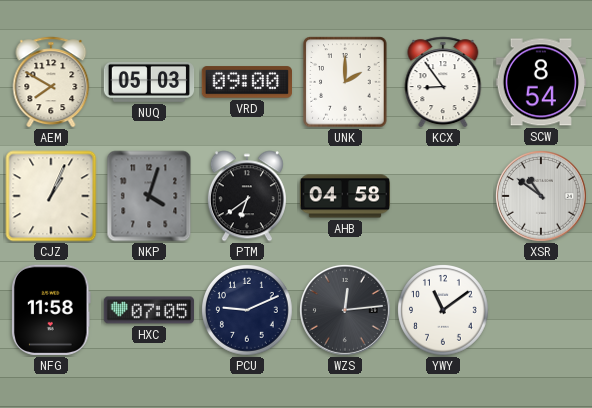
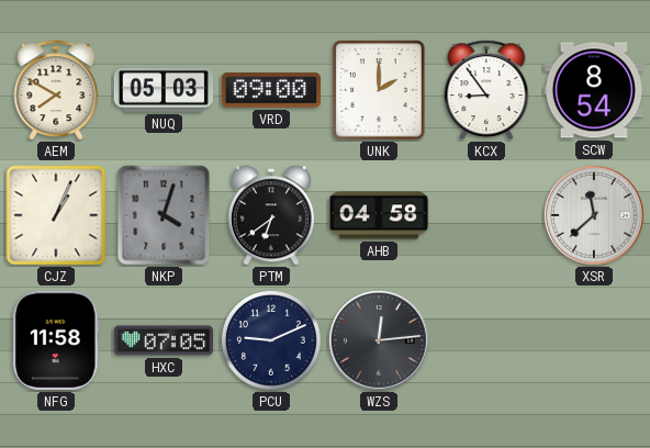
XSR: 10:51 -> 11:38
YWY: 11:09 -> none
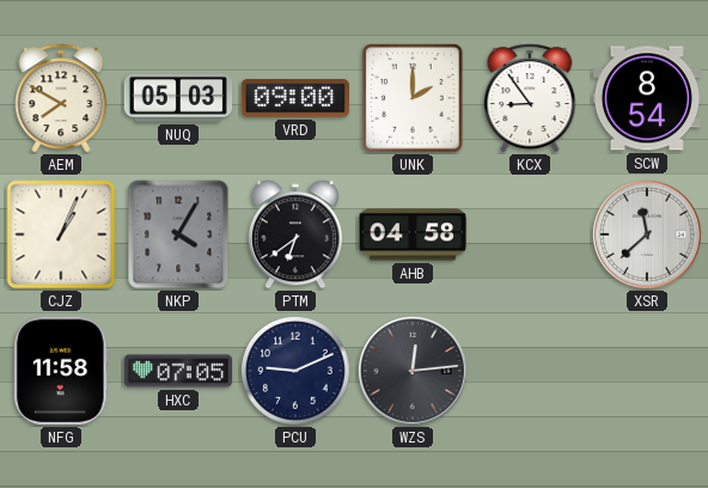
NKP: 4:03 -> 4:05
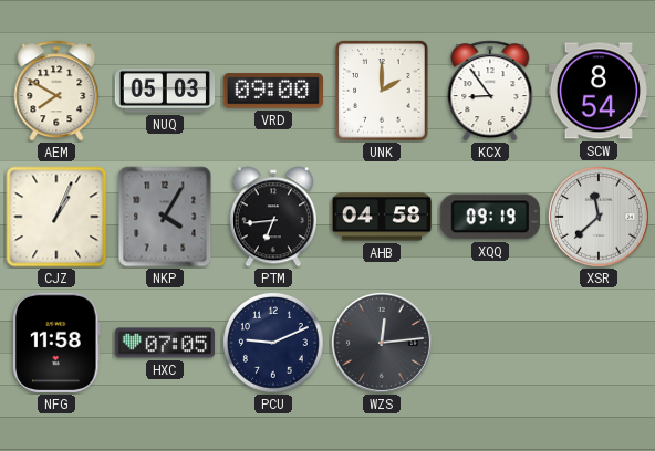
PTM: 6:39 -> 6:44
XQQ: none -> 09:19
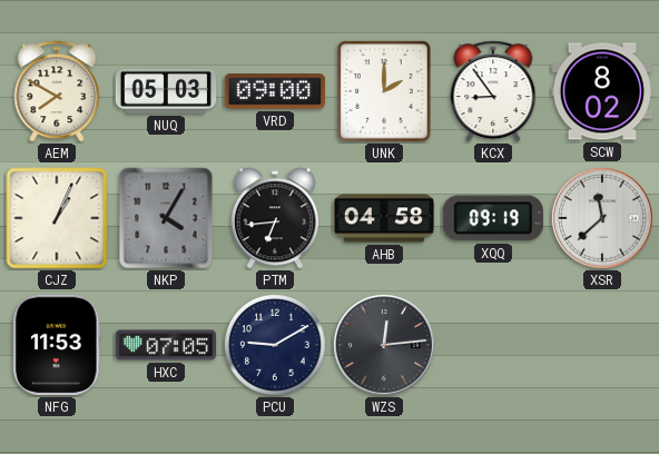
SCW: 8:54 -> 8:02
NFG: 11:58 -> 11:53
PCU: 9:11 -> 9:10
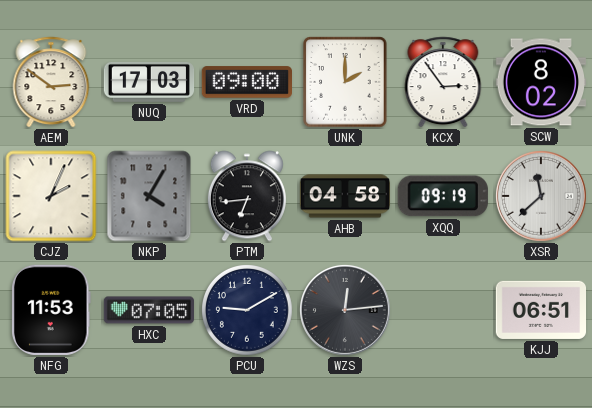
AEM: 7:50 -> 2:51
NUQ: 05:03 -> 17:03
KCX: 8:54 -> 2:54
CJZ: 1:04 -> 2:04
KJJ: none -> 06:51
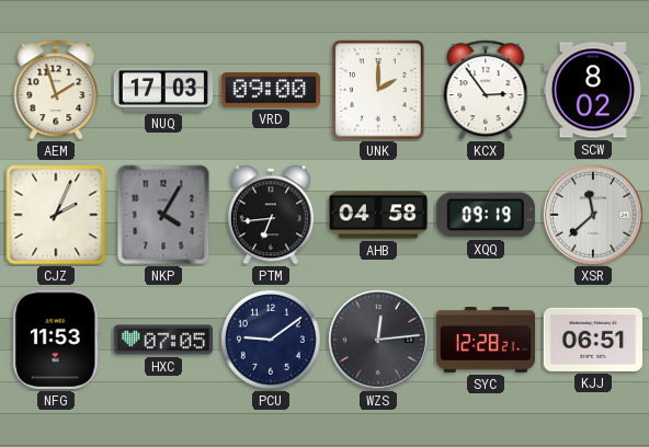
AEM: 2:51 -> 1:57
PCU: 9:10 -> 9:09
SYC: none -> 12:28
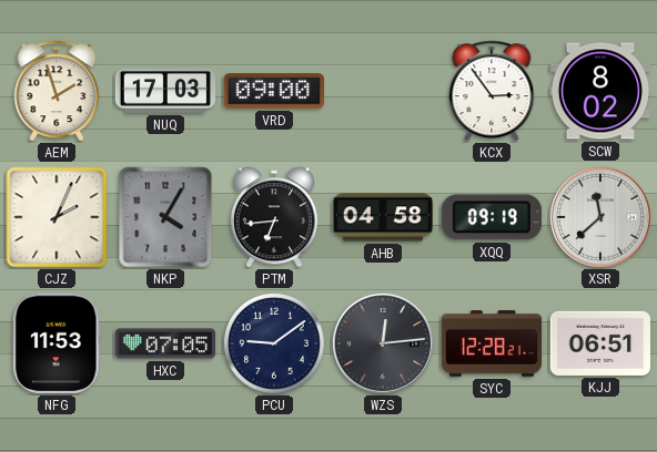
UNK: 2:00 -> none
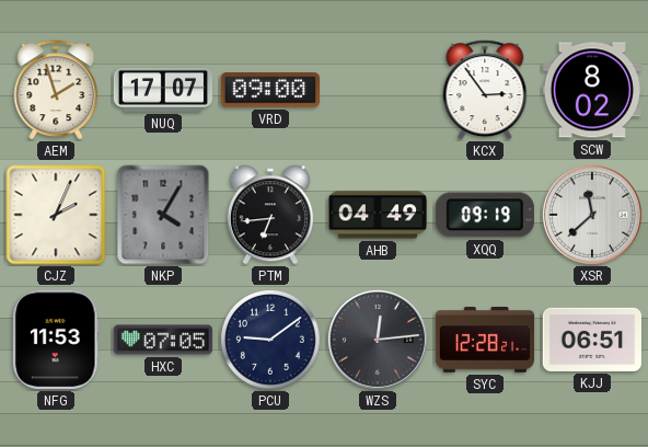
NUQ: 17:03 -> 17:07
AHB: 04:58 -> 04:49
